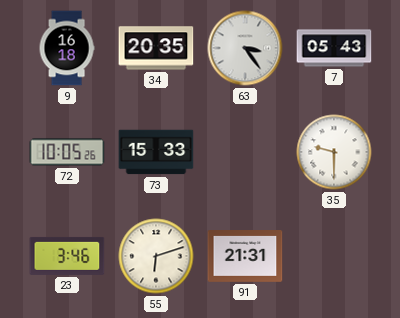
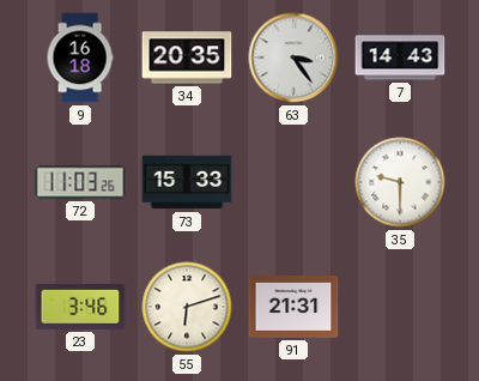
7: 05:43 -> 14:43
72: 10:05 -> 11:03
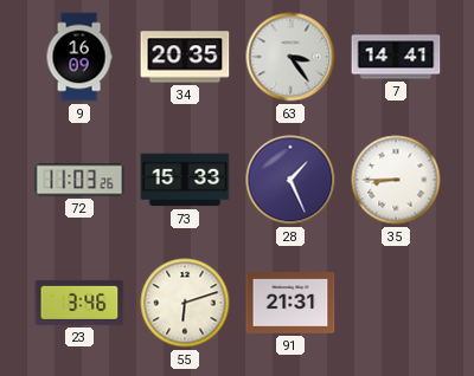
9: 16:18 -> 16:09
7: 14:43 -> 14:41
28: none -> 1:26
35: 9:30 -> 8:45
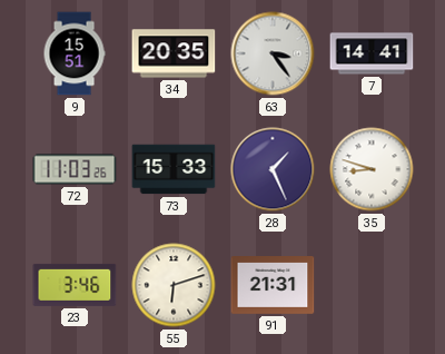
9: 16:09 -> 15:51
35: 8:45 -> 8:48
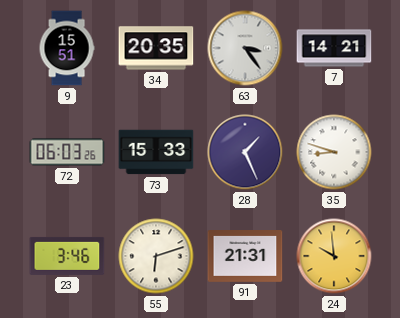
7: 14:41 -> 14:21
72: 11:03 -> 06:03
24: none -> 9:59
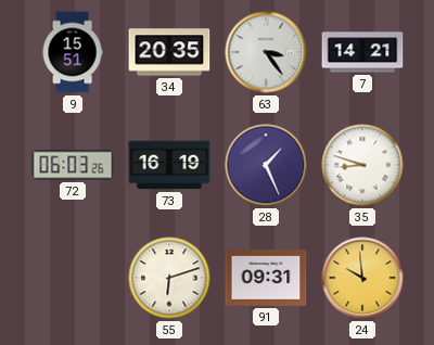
73: 15:33 -> 16:19
23: 3:46 -> none
91: 21:31 -> 09:31
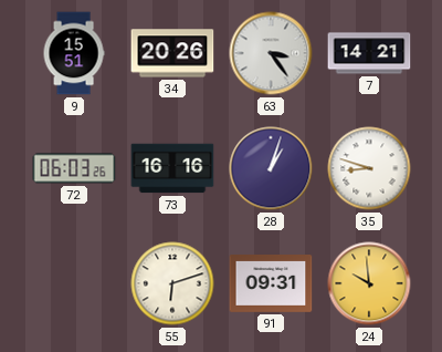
34: 20:35 -> 20:26
73: 16:19 -> 16:16
28: 1:26 -> 1:03
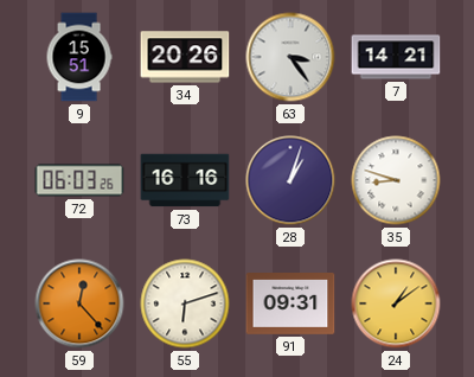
59: none -> 12:23
24: 9:59 -> 1:09
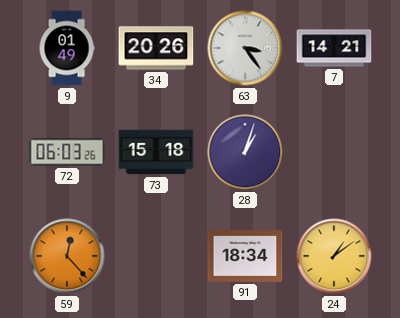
9: 15:51 -> 01:49
73: 16:16 -> 15:18
35: 8:48 -> none
55: 6:12 -> none
91: 09:31 -> 18:34
